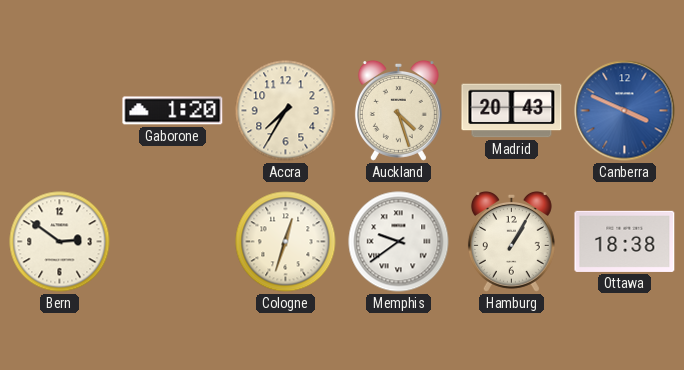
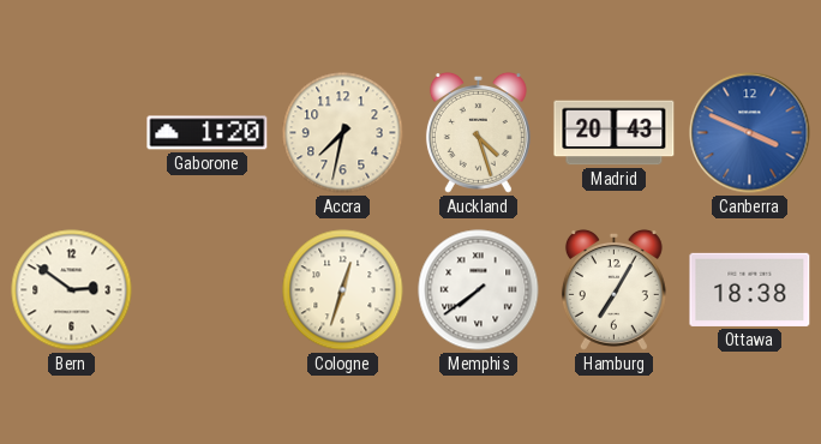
Accra: 7:35 -> 7:32
Memphis: 9:39 -> 7:39
Hamburg: 1:05 -> 7:05
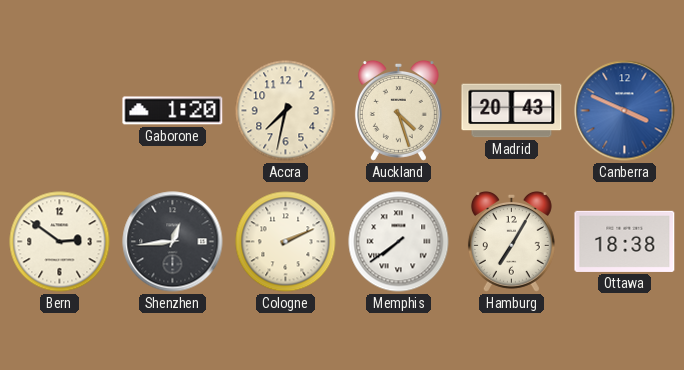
Shenzhen: none -> 12:44
Cologne: 12:33 -> 2:11
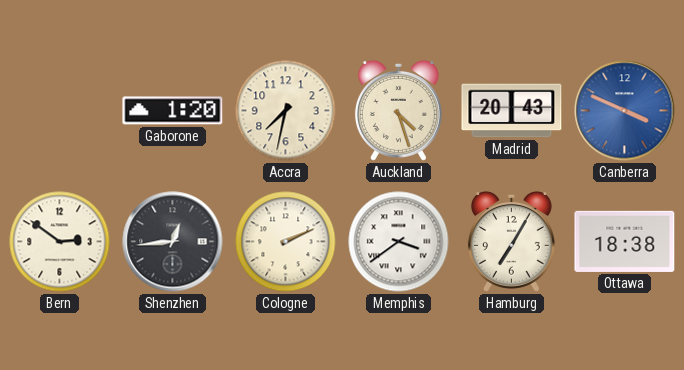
Memphis: 7:39 -> 3:39
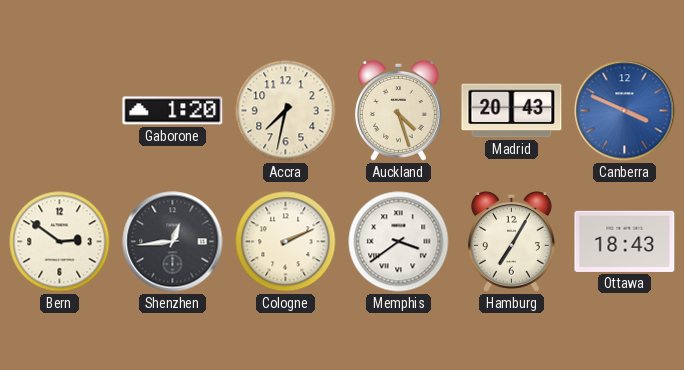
Ottawa: 18:38 -> 18:43
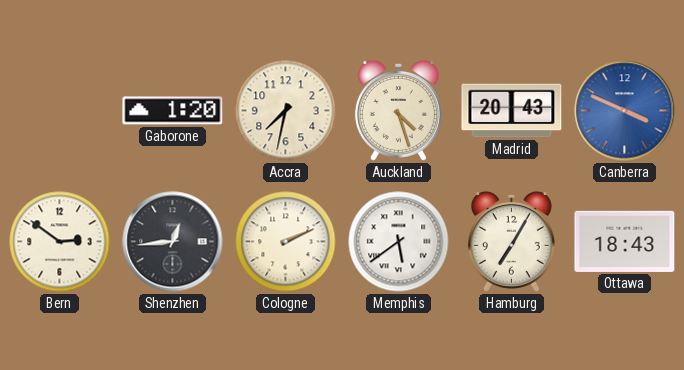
Memphis: 3:39 -> 5:39
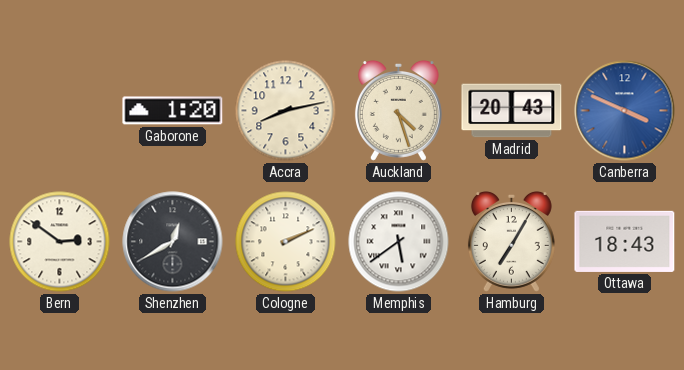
Accra: 7:32 -> 8:13
Shenzhen: 12:44 -> 12:40
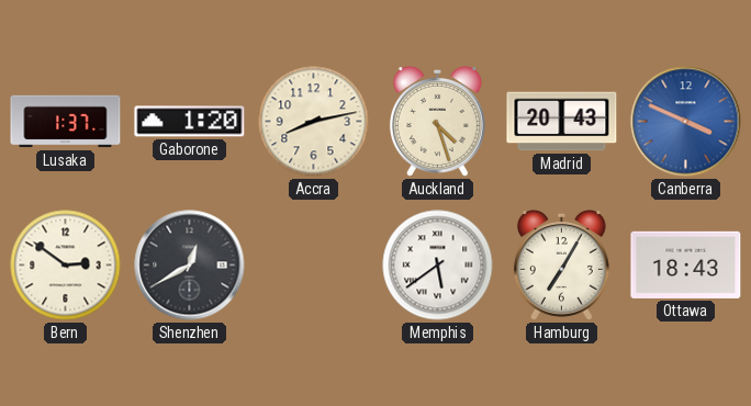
Lusaka: none -> 1:37
Cologne: 2:11 -> none
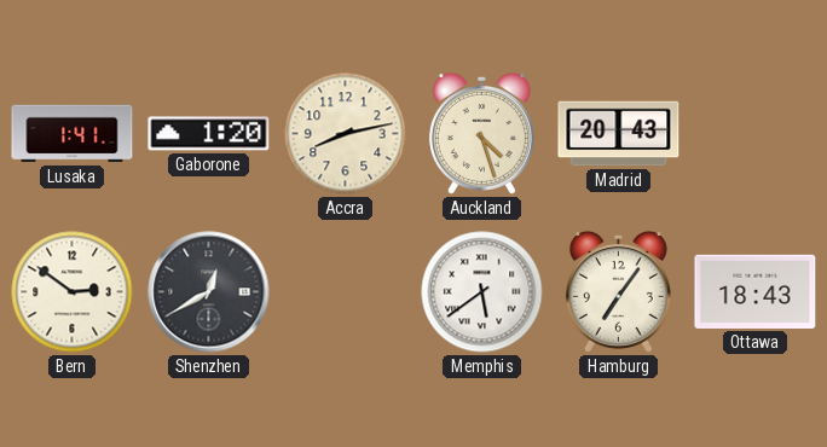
Lusaka: 1:37 -> 1:41
Canberra: 3:49 -> none
Hamburg: 7:05 -> 7:06
